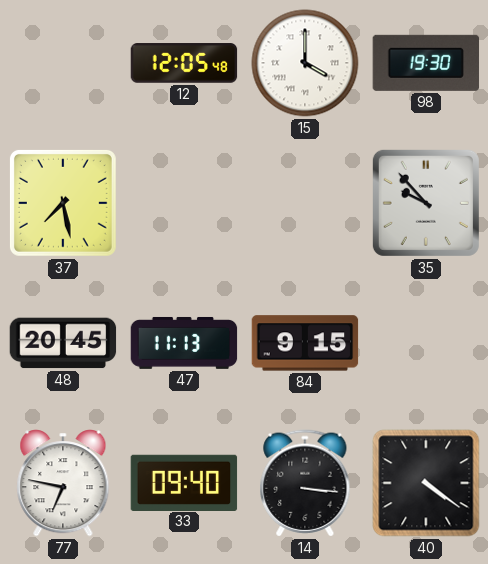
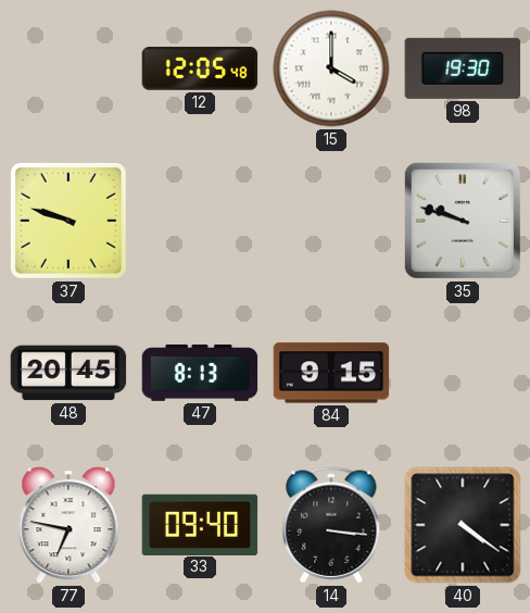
37: 7:28 -> 9:48
35: 9:53 -> 9:48
47: 11:13 -> 8:13
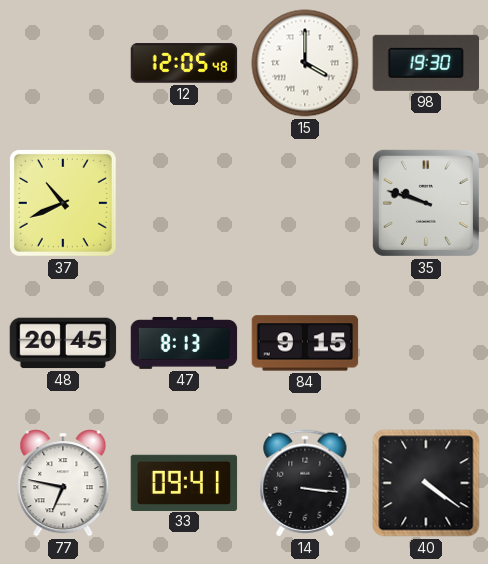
37: 9:48 -> 10:41
33: 09:40 -> 09:41
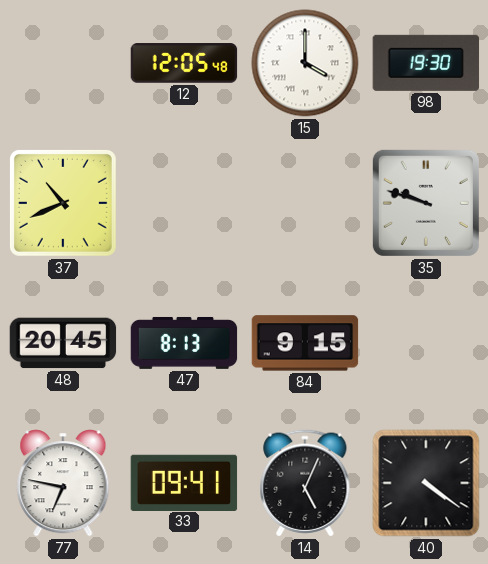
14: 3:16 -> 5:04
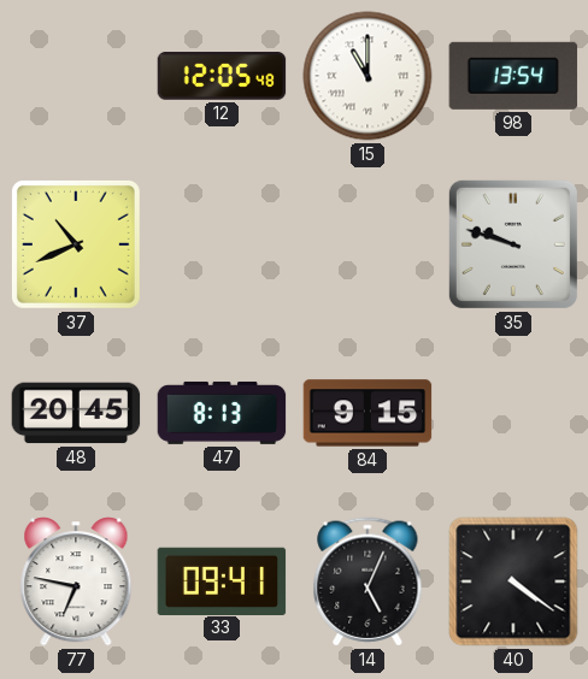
15: 4:00 -> 11:00
98: 19:30 -> 13:54
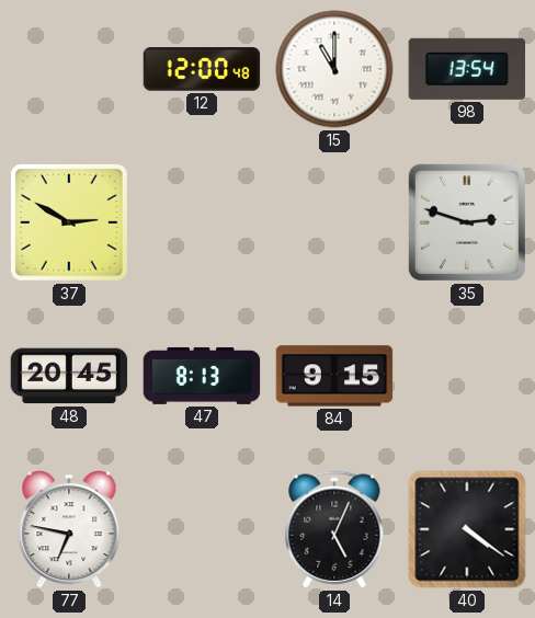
12: 12:05 -> 12:00
37: 10:41 -> 2:50
35: 9:48 -> 2:48
33: 09:41 -> none
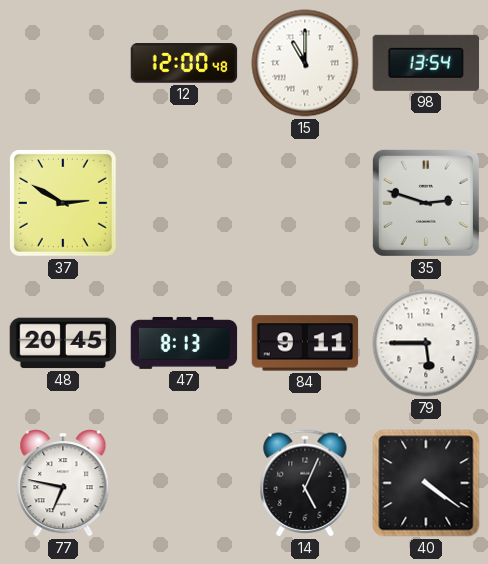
84: 9:15 -> 9:11
79: none -> 5:45
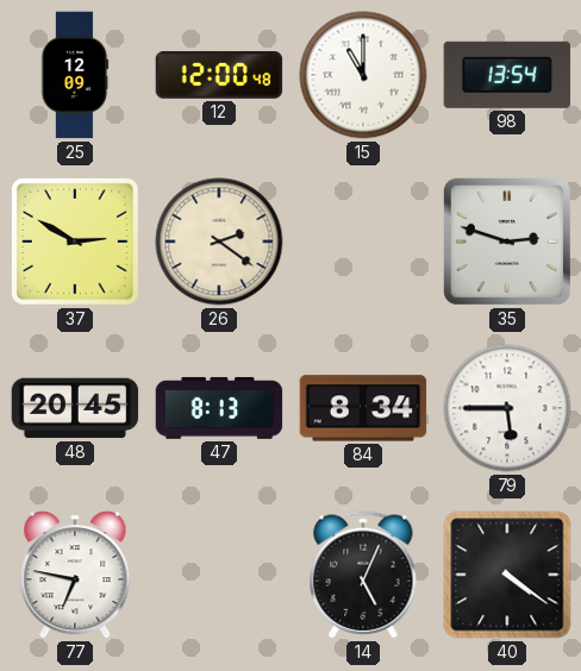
25: none -> 12:09
26: none -> 2:21
84: 9:11 -> 8:34
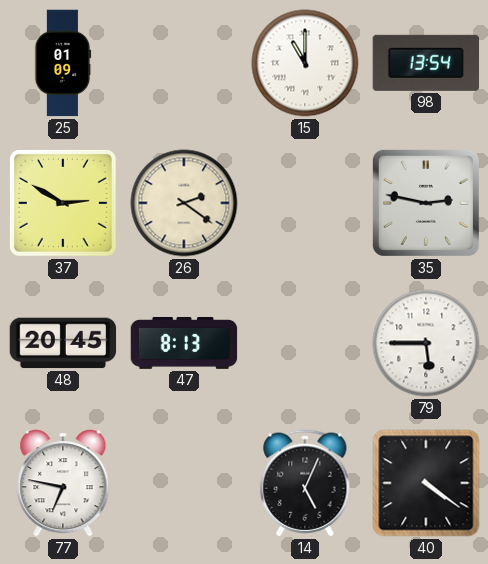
25: 12:09 -> 01:09
12: 12:00 -> none
35: 2:48 -> 2:47
84: 8:34 -> none
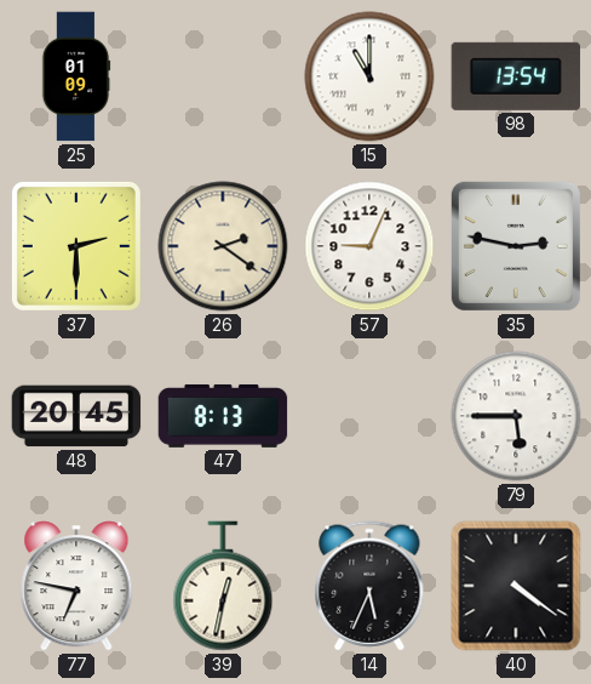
37: 2:50 -> 2:30
57: none -> 9:04
39: none -> 12:32
14: 5:04 -> 5:34
